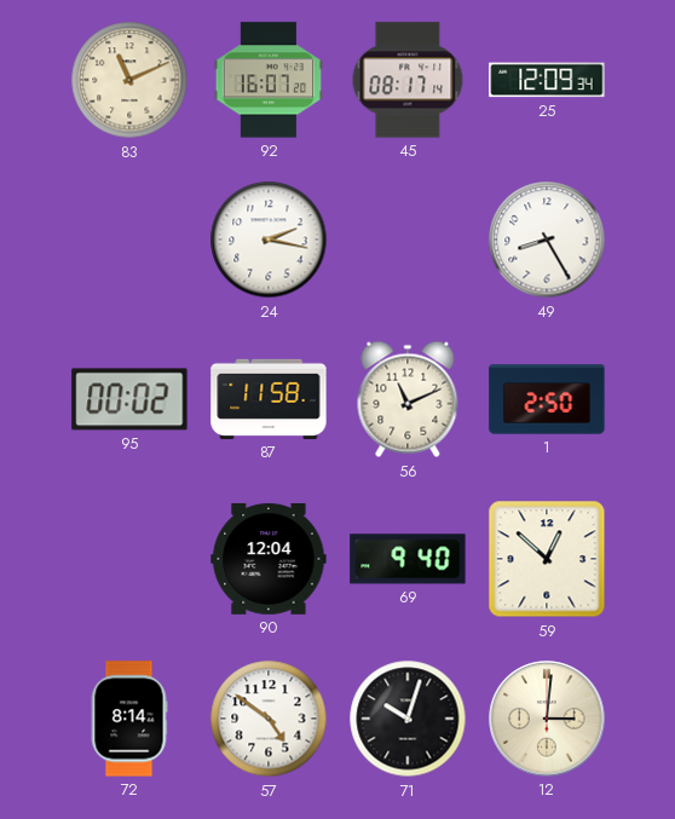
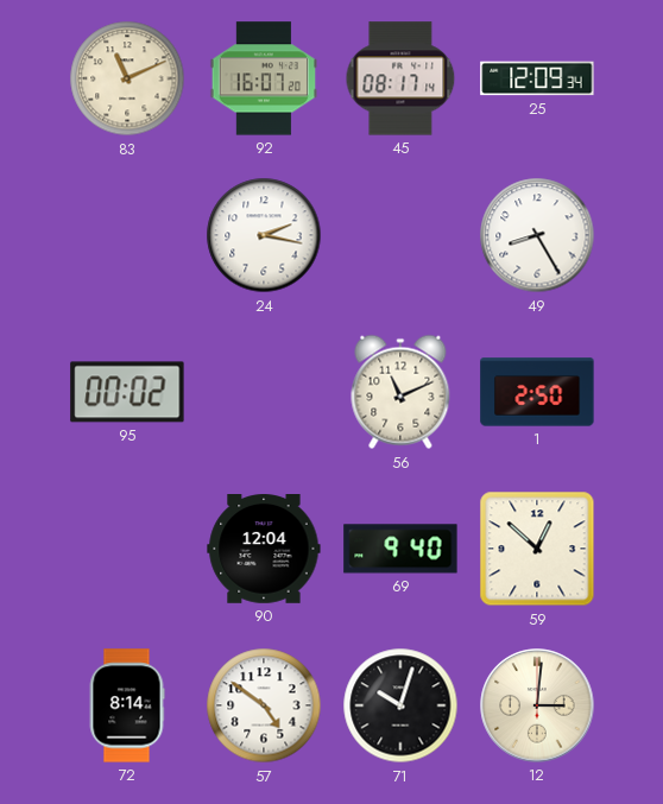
87: 11:58 -> none
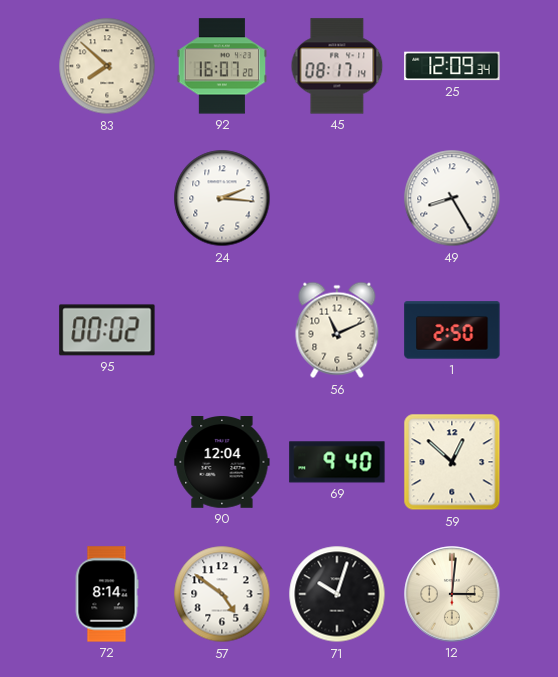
83: 11:11 -> 7:52
24: 2:17 -> 2:16
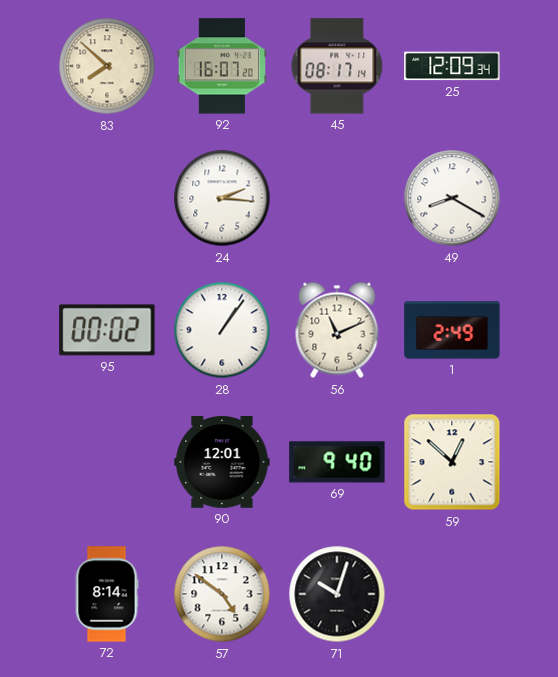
49: 8:25 -> 8:20
28: none -> 1:06
1: 2:50 -> 2:49
90: 12:04 -> 12:01
12: 3:01 -> none
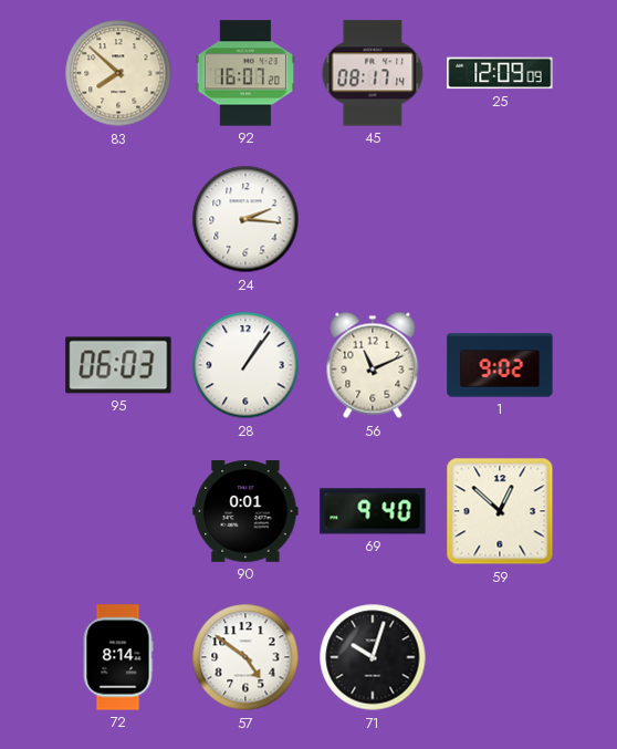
25: 12:09:34 -> 12:09:09
49: 8:20 -> none
95: 00:02 -> 06:03
1: 2:49 -> 9:02
90: 12:01 -> 0:01
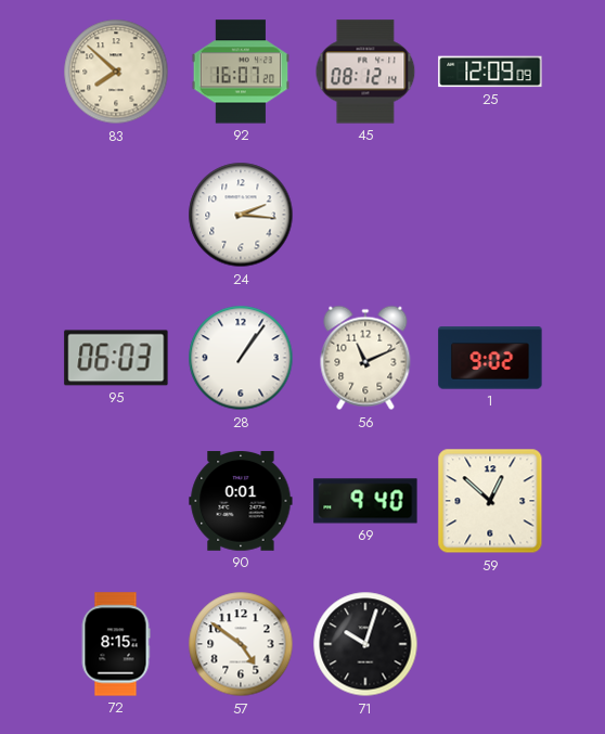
45: 08:17 -> 08:12
72: 8:14 -> 8:15
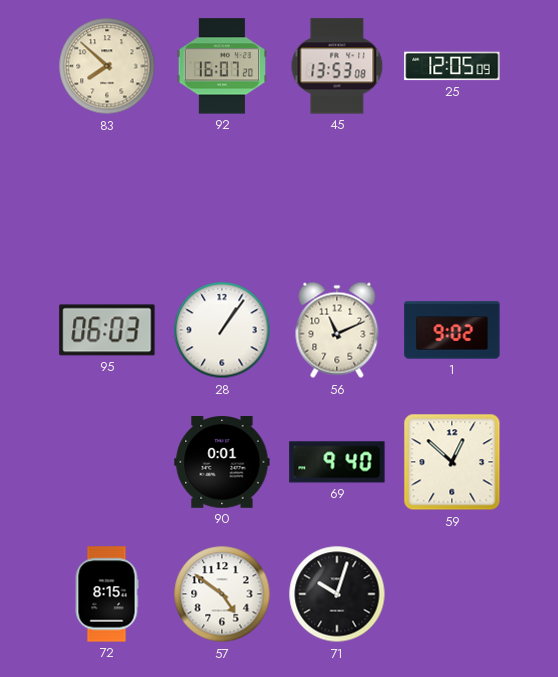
45: 08:12 -> 13:53
25: 12:09 -> 12:05
24: 2:16 -> none
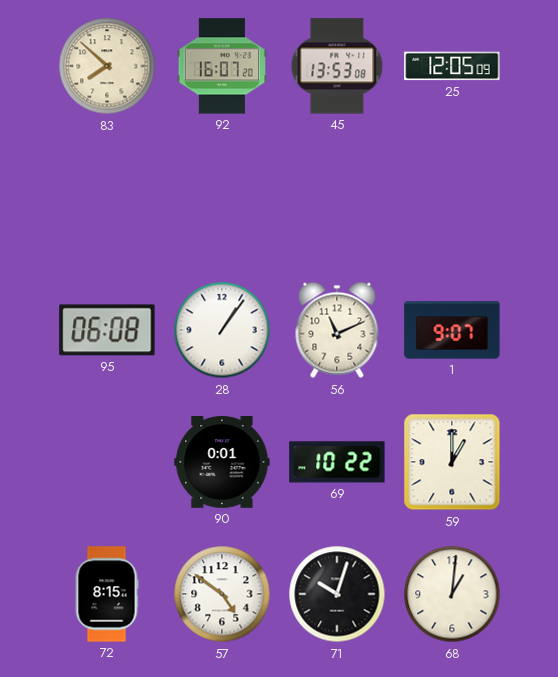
95: 06:03 -> 06:08
1: 9:02 -> 9:07
69: 9:40 -> 10:22
59: 12:52 -> 1:00
68: none -> 1:01
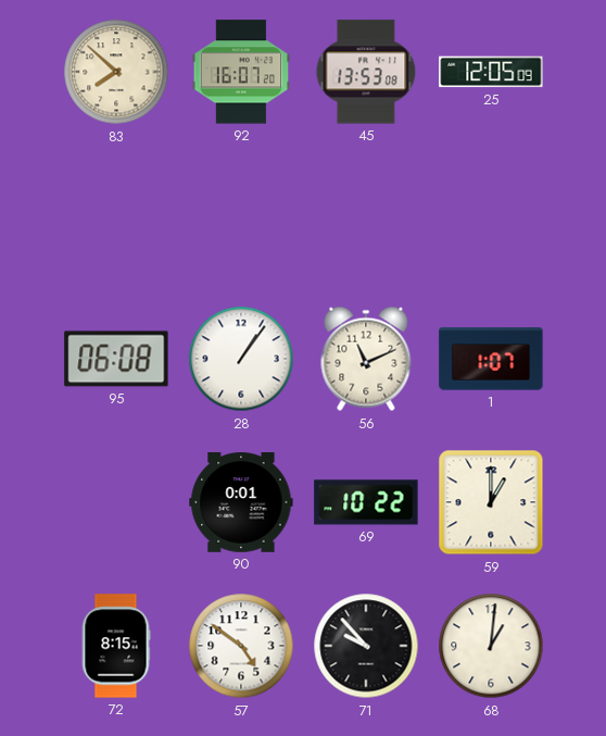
1: 9:07 -> 1:07
71: 10:03 -> 9:53
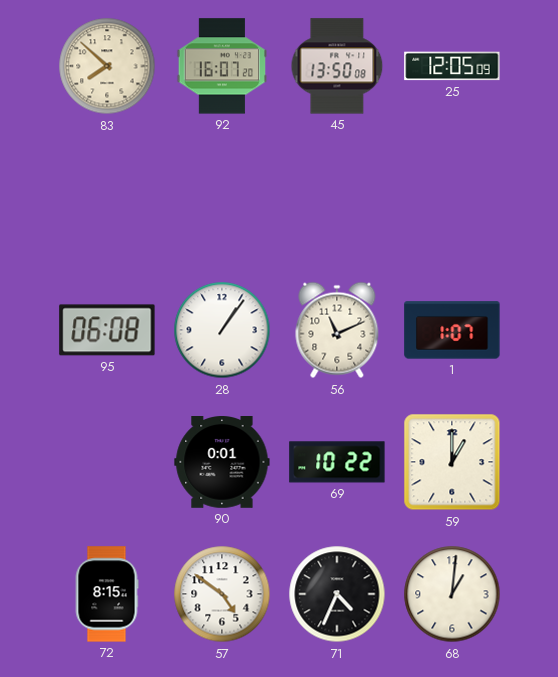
45: 13:53 -> 13:50
71: 9:53 -> 4:34
